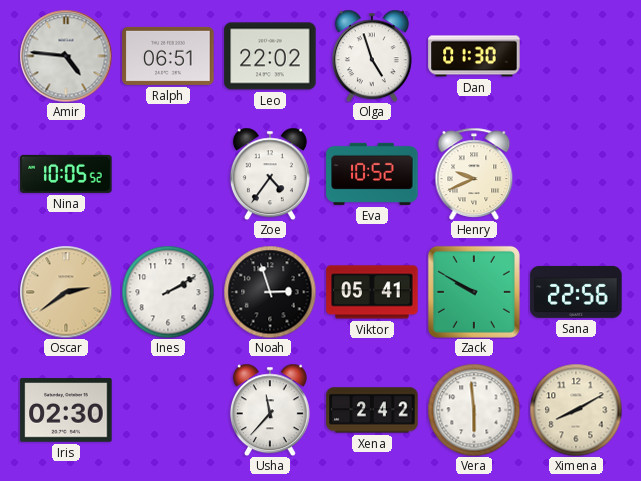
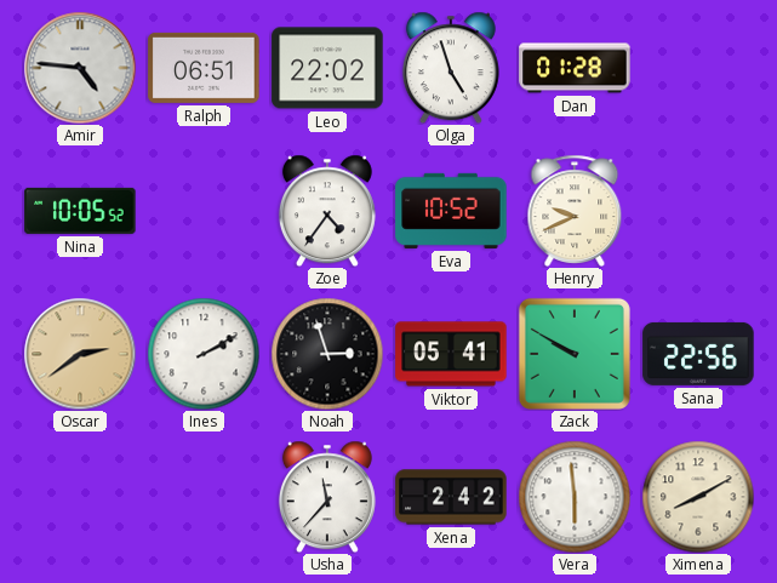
Dan: 01:30 -> 01:28
Iris: 02:30 -> none
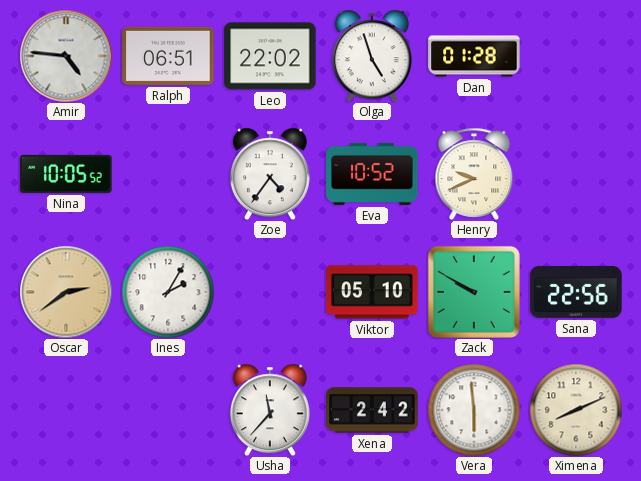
Ines: 2:10 -> 2:05
Noah: 2:57 -> none
Viktor: 05:41 -> 05:10
Ximena: 8:10 -> 8:11
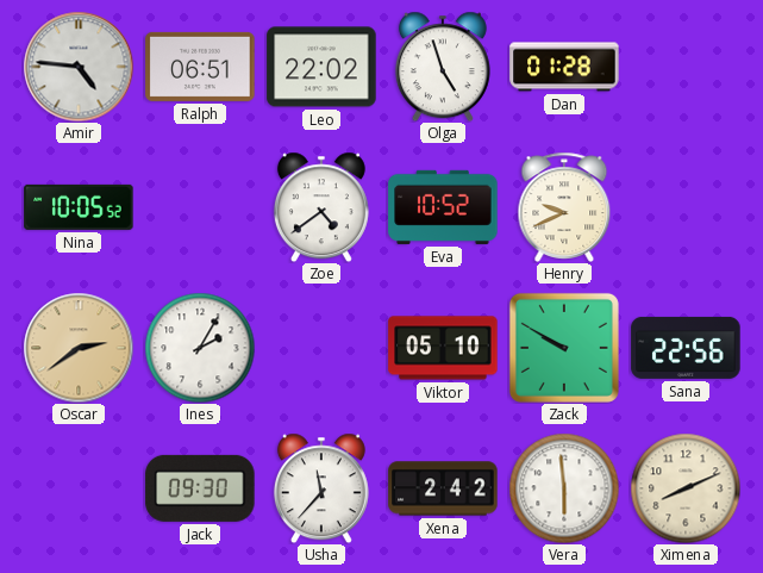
Zoe: 4:36 -> 4:39
Jack: none -> 09:30
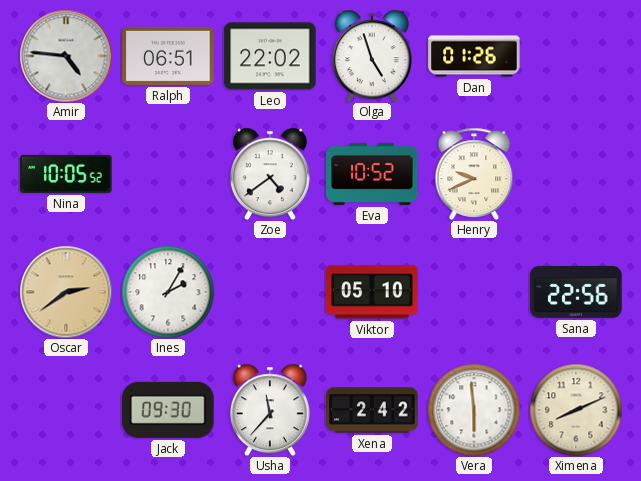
Dan: 01:28 -> 01:26
Zack: 9:50 -> none
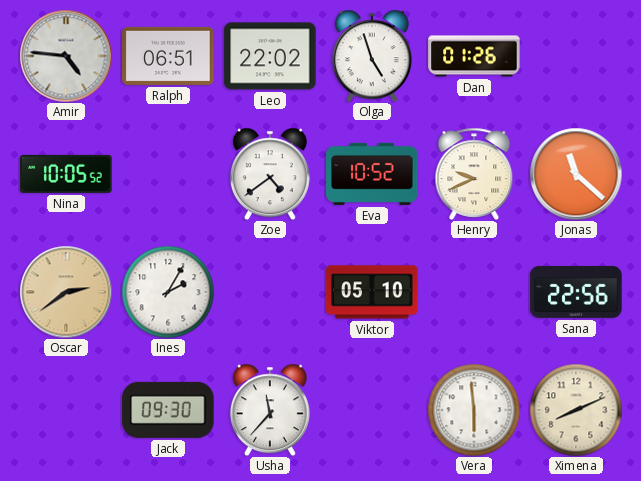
Jonas: none -> 11:22
Xena: 2:42 -> none
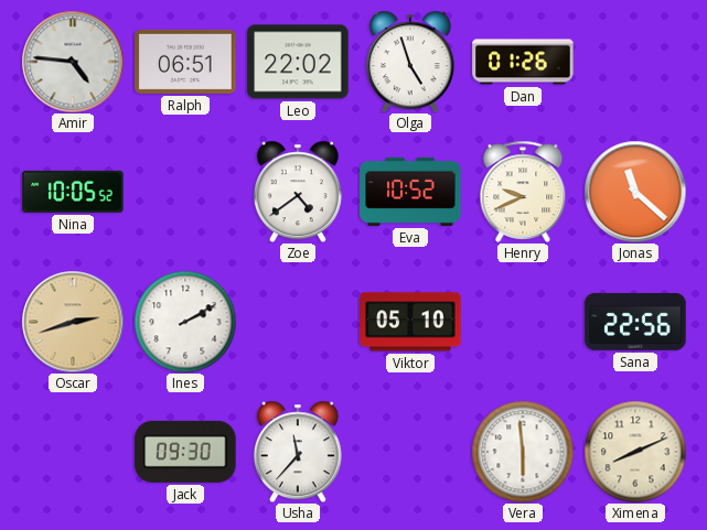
Oscar: 2:39 -> 2:42
Ines: 2:05 -> 2:10
